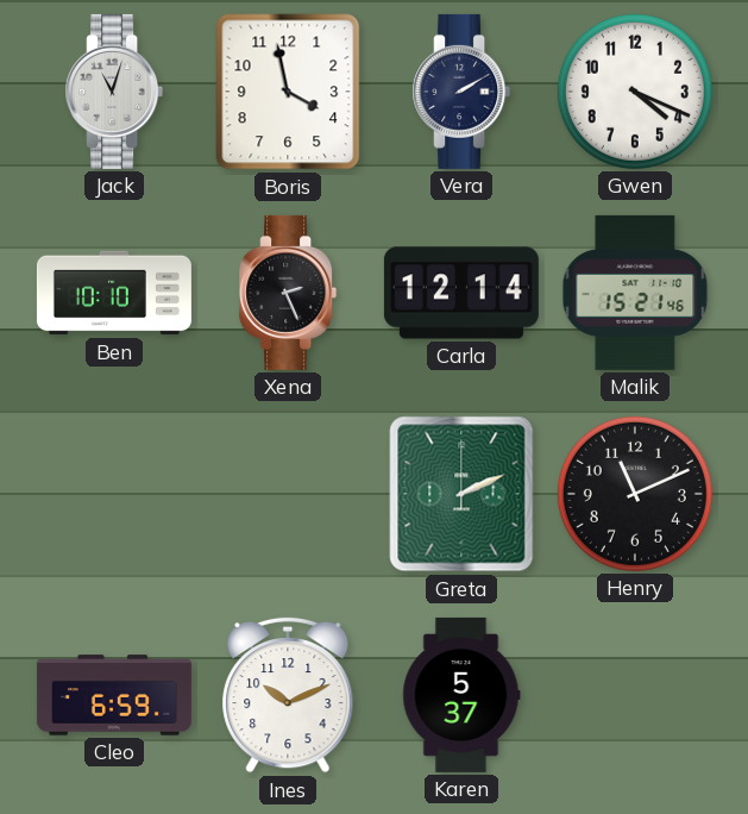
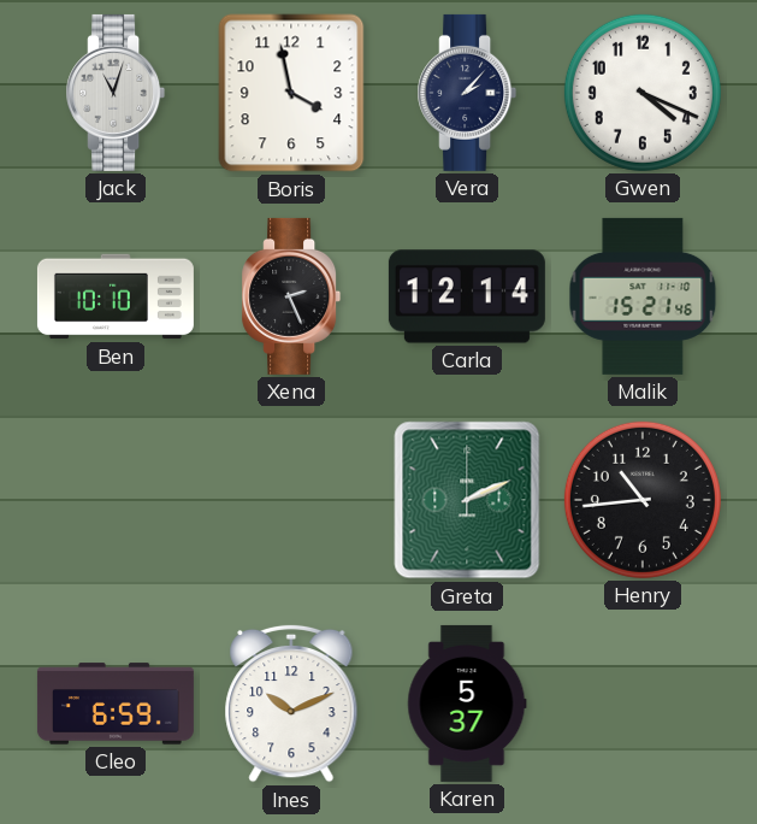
Vera: 2:10 -> 2:07
Henry: 11:11 -> 10:44
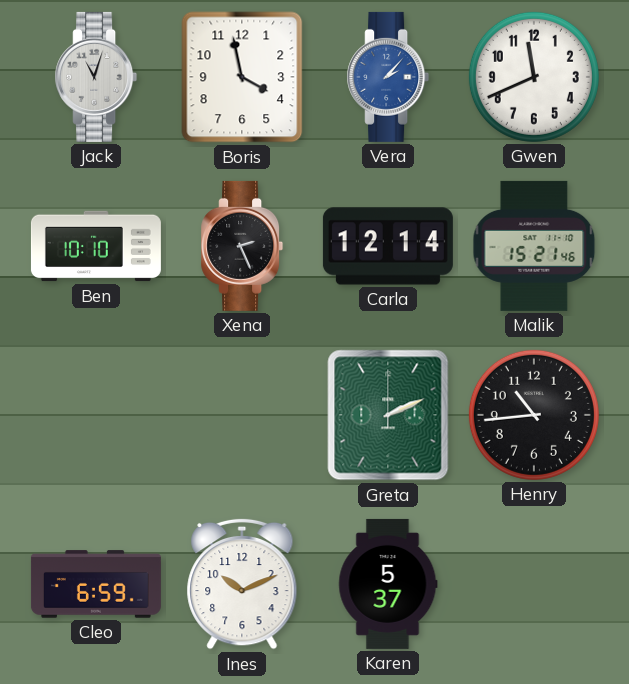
Vera dial: navy -> blue
Gwen: 4:19 -> 11:41
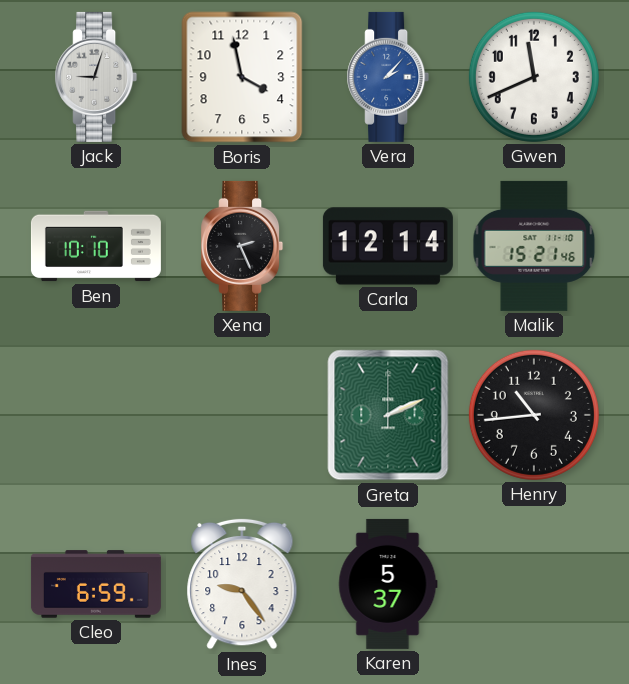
Jack: 11:03 -> 9:03
Ines: 10:11 -> 9:24
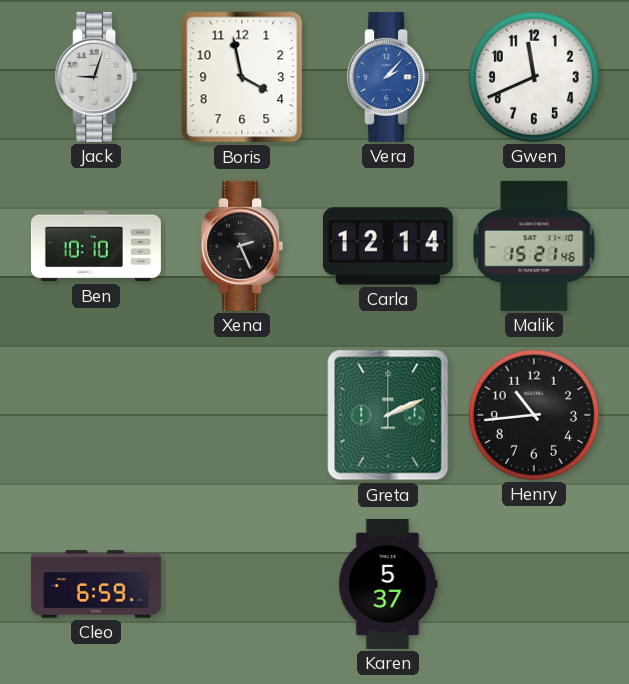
Ines: 9:24 -> none
